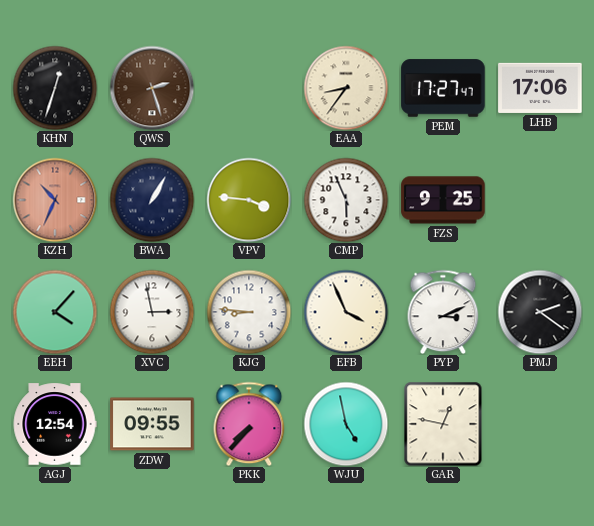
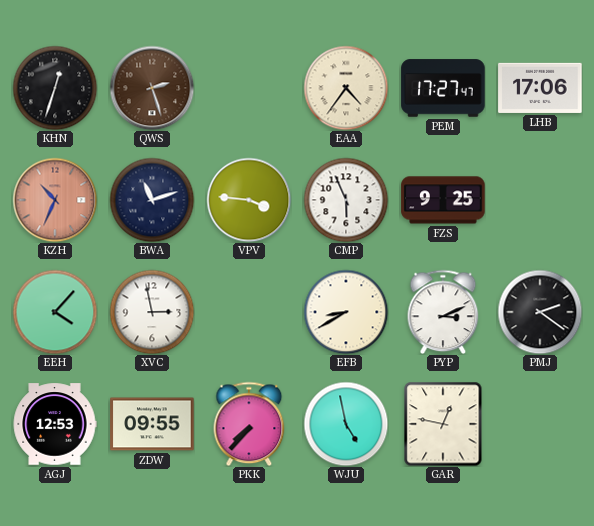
EAA: 8:36 -> 4:36
BWA: 1:05 -> 11:12
KJG: 8:46 -> none
EFB: 3:56 -> 8:40
AGJ: 12:54 -> 12:53
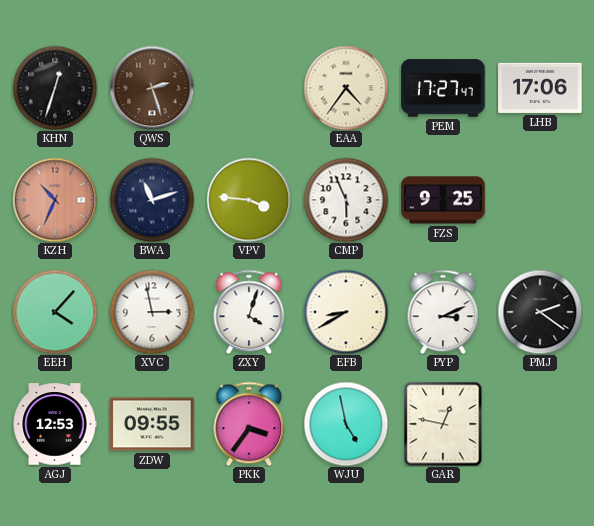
ZXY: none -> 4:03
PKK: 7:37 -> 3:36
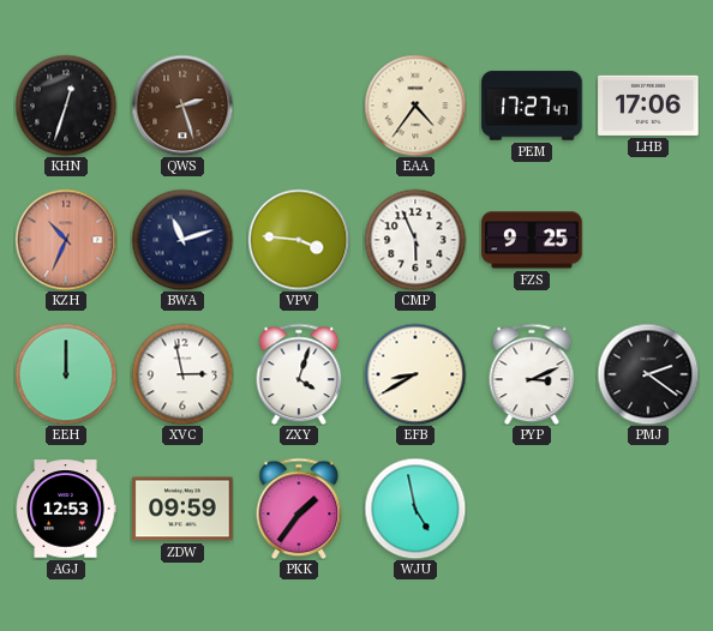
EEH: 4:07 -> 12:00
ZDW: 09:55 -> 09:59
PKK: 3:36 -> 1:36
GAR: 12:47 -> none
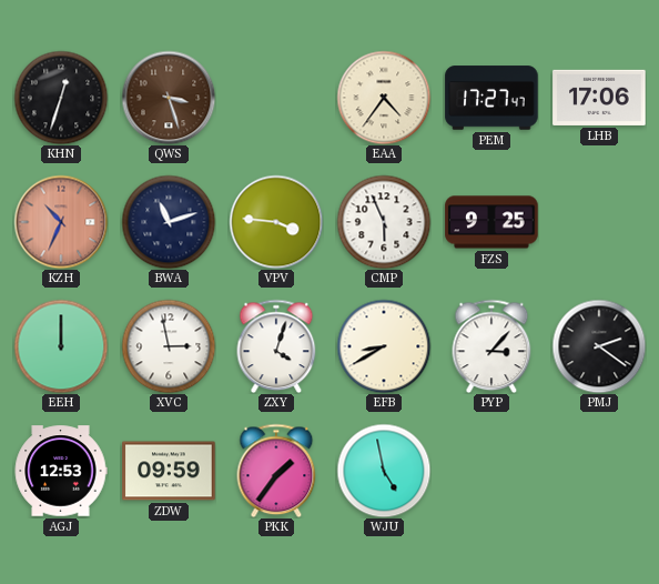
QWS: 2:27 -> 3:27
PYP: 3:11 -> 3:07
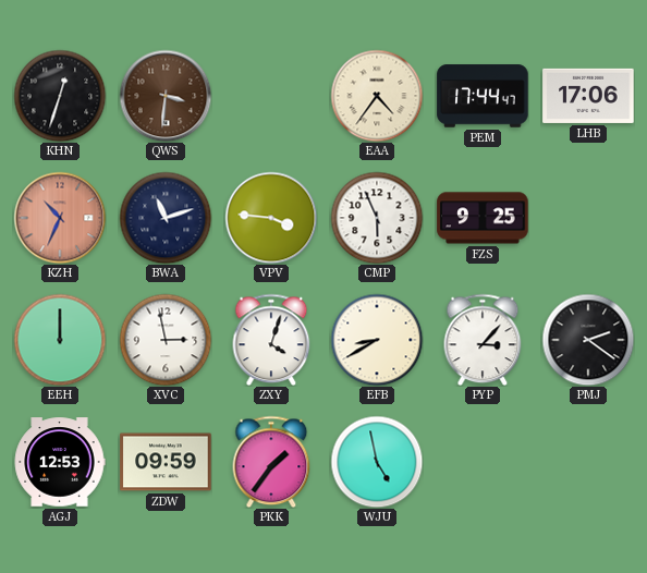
QWS: 3:27 -> 3:31
PEM: 17:27 -> 17:44
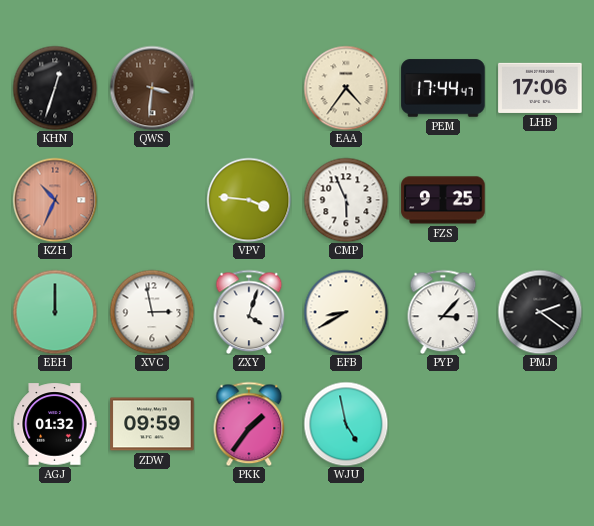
BWA: 11:12 -> none
AGJ: 12:53 -> 01:32
